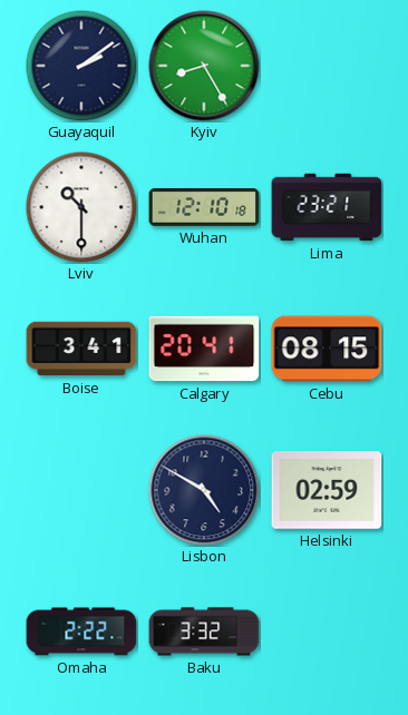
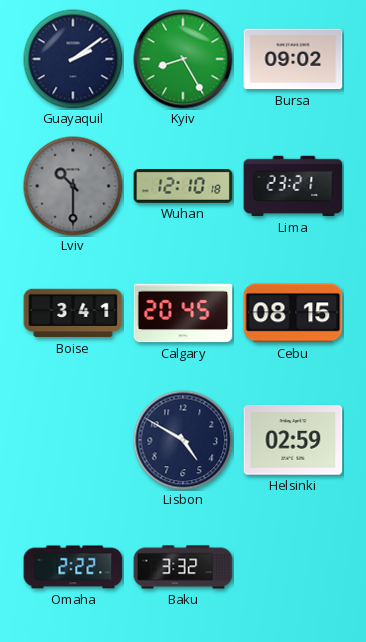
Bursa: none -> 09:02
Lviv dial: white -> grey
Calgary: 20:41 -> 20:45
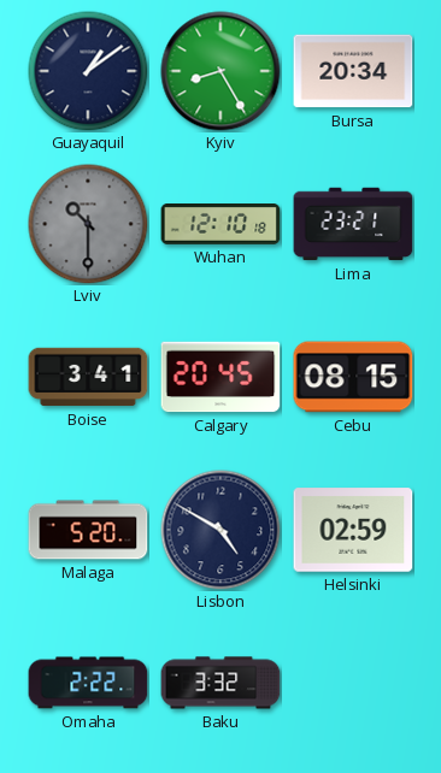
Guayaquil: 2:09 -> 1:09
Bursa: 09:02 -> 20:34
Malaga: none -> 5:20
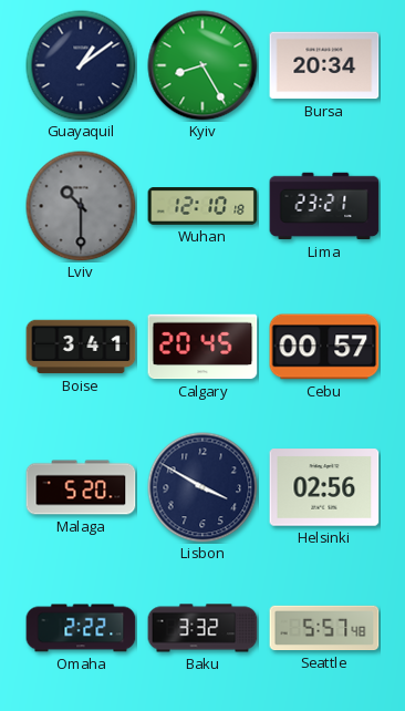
Cebu: 08:15 -> 00:57
Lisbon: 4:50 -> 3:50
Helsinki: 02:59 -> 02:56
Seattle: none -> 5:57
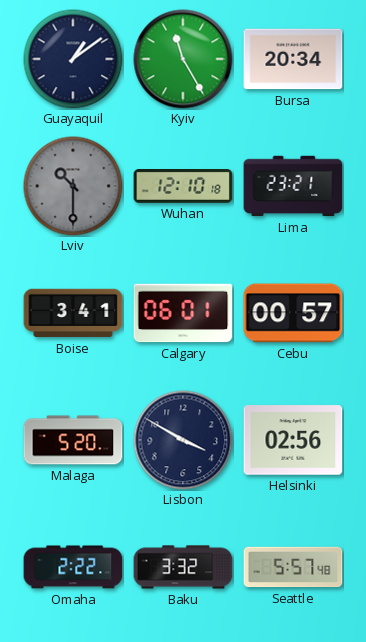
Kyiv: 8:25 -> 11:25
Calgary: 20:45 -> 06:01
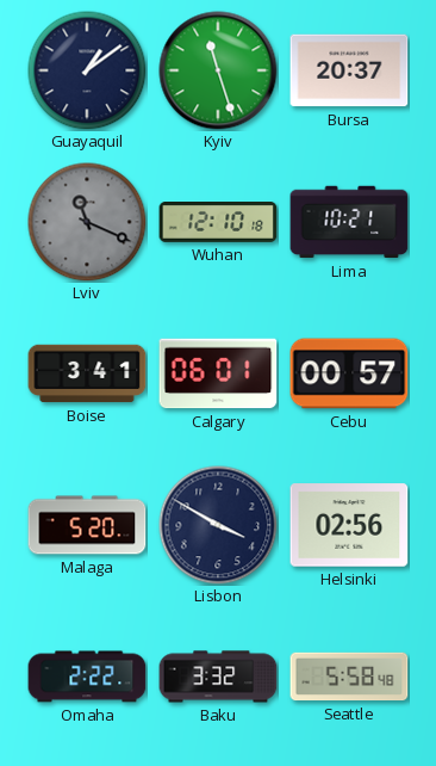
Kyiv: 11:25 -> 11:27
Bursa: 20:34 -> 20:37
Lviv: 10:30 -> 11:19
Lima: 23:21 -> 10:21
Seattle: 5:57 -> 5:58
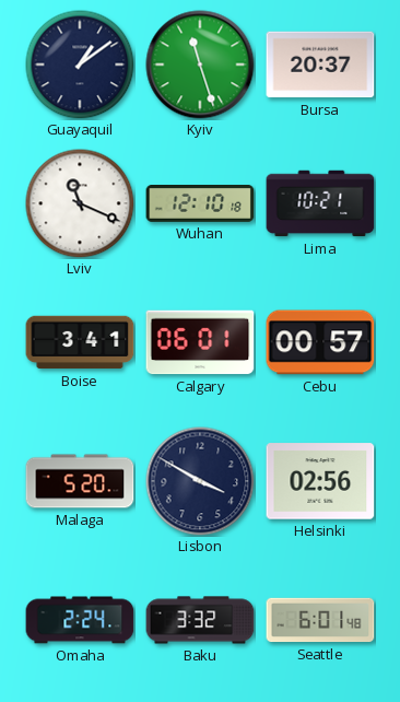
Lviv dial: grey -> white
Omaha: 2:22 -> 2:24
Seattle: 5:58 -> 6:01
